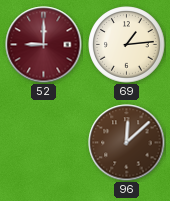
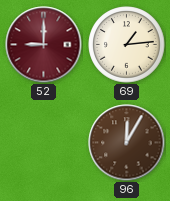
96: 12:08 -> 12:05
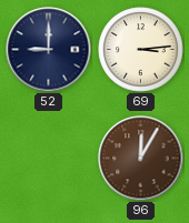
52 dial: burgundy -> navy
69: 1:14 -> 3:14
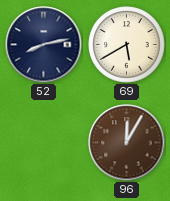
52: 9:00 -> 8:13
69: 3:14 -> 5:40
